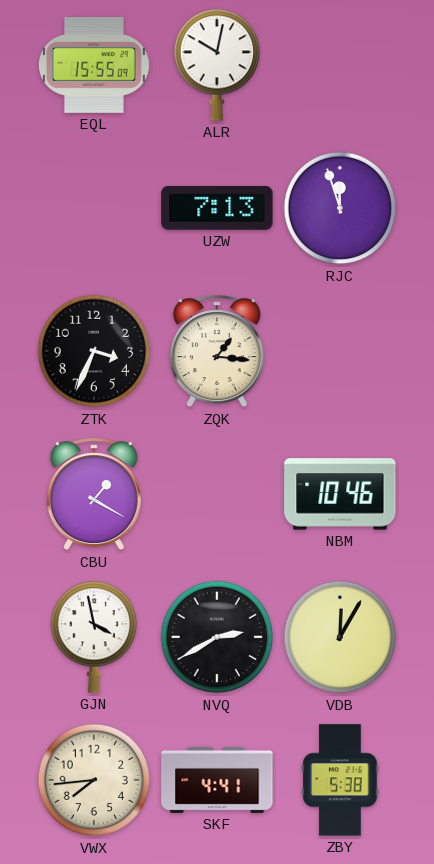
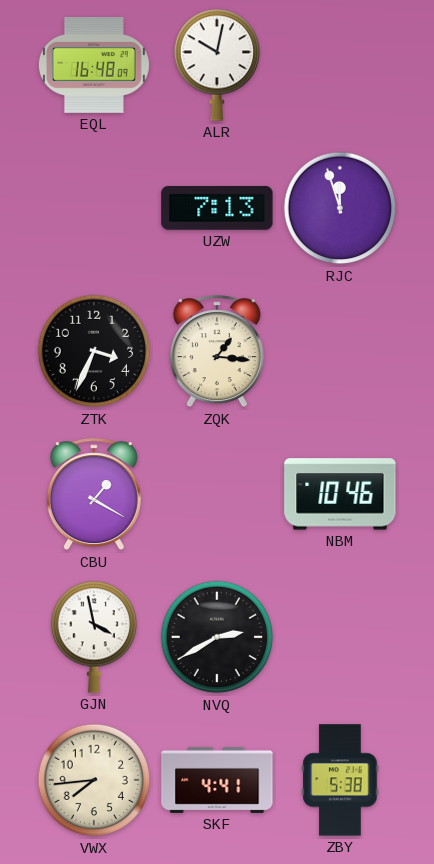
EQL: 15:55 -> 16:48
VDB: 12:05 -> none
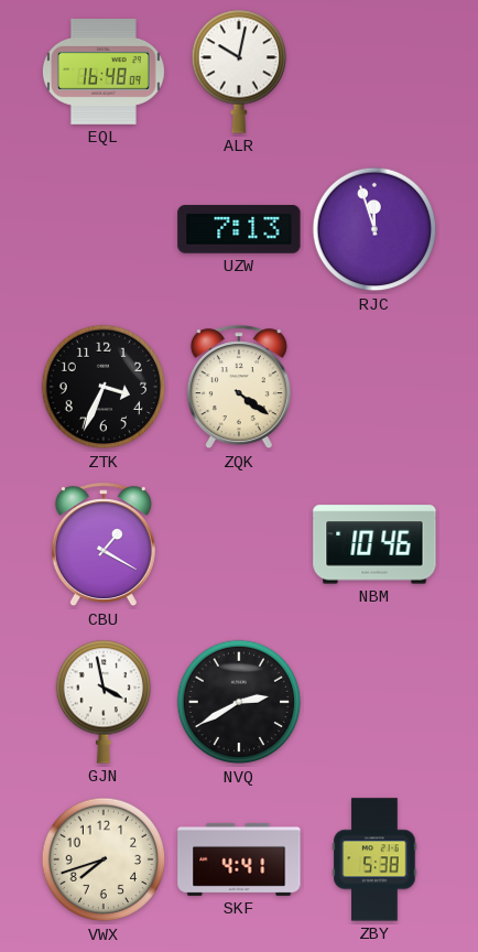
ZQK: 1:16 -> 4:21
VWX: 7:44 -> 7:42
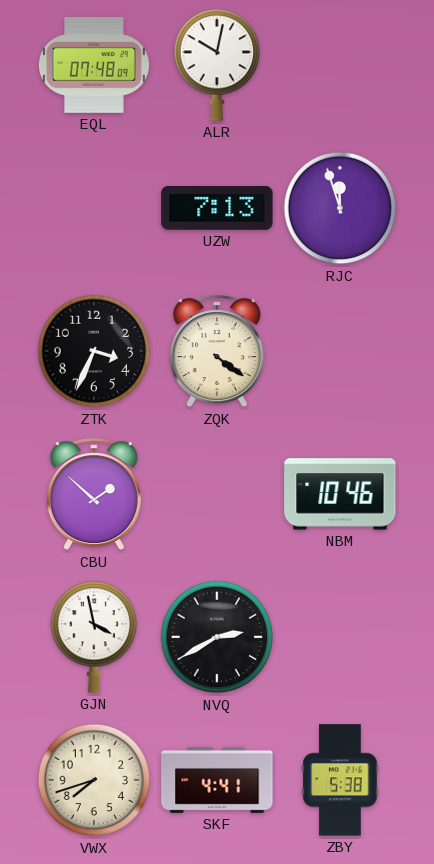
EQL: 16:48 -> 07:48
CBU: 1:20 -> 1:52
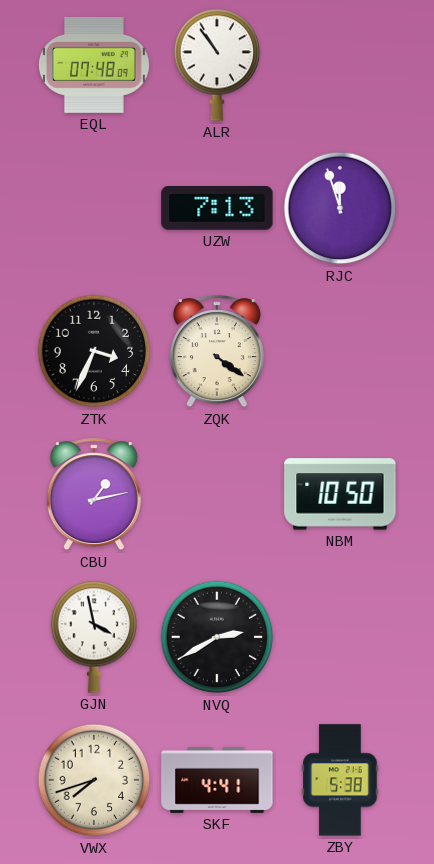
ALR: 10:02 -> 10:54
CBU: 1:52 -> 1:13
NBM: 10:46 -> 10:50
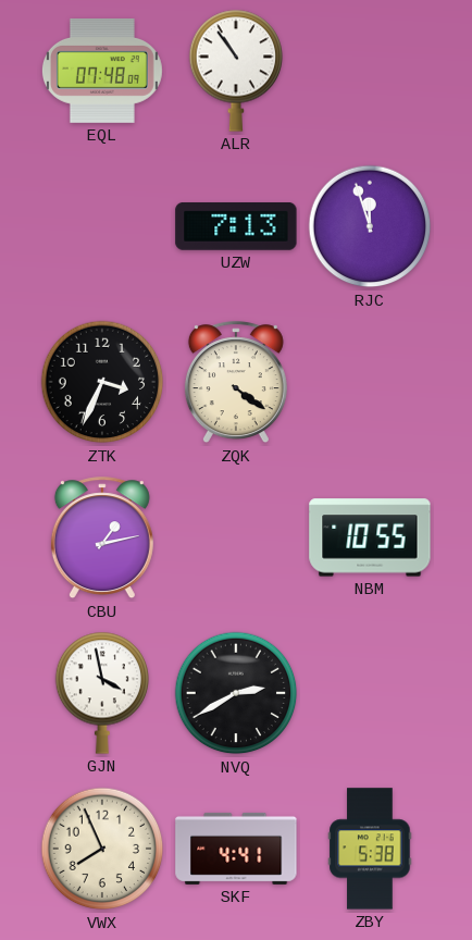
NBM: 10:50 -> 10:55
VWX: 7:42 -> 7:56
